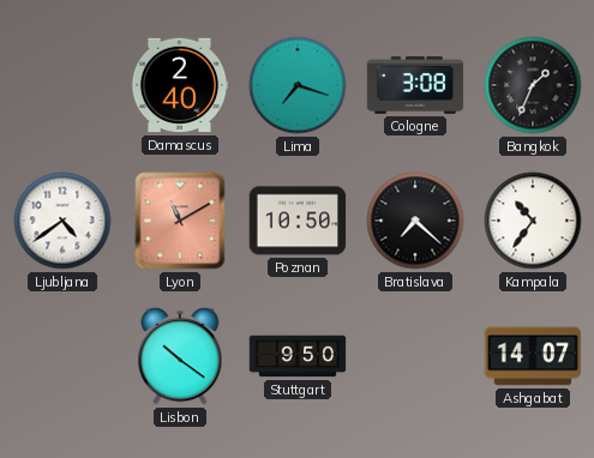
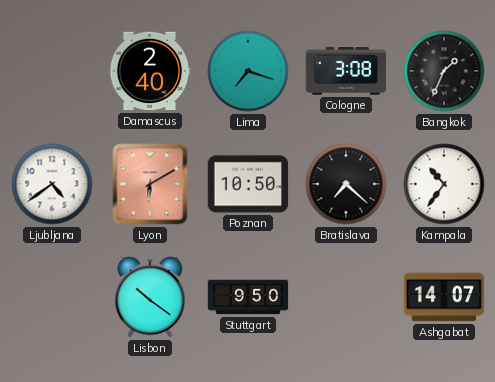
Lyon: 11:10 -> 6:10
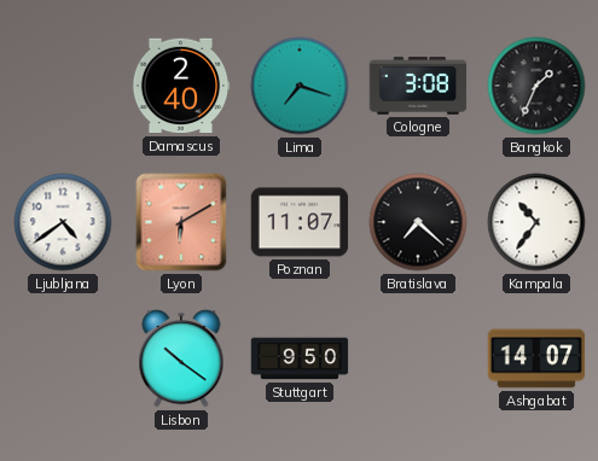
Poznan: 10:50 -> 11:07
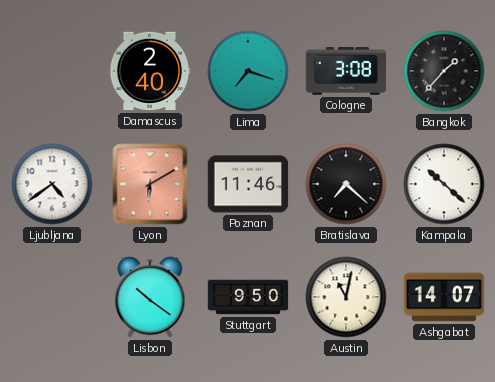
Bangkok: 1:34 -> 1:37
Poznan: 11:07 -> 11:46
Kampala: 10:36 -> 10:22
Austin: none -> 11:02
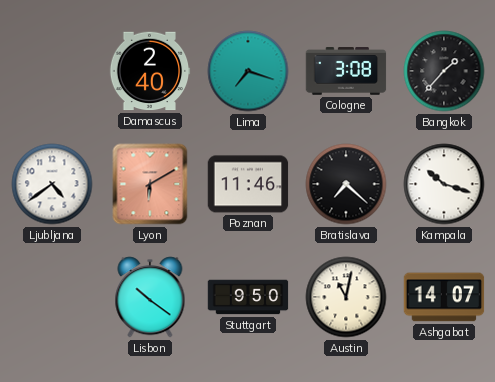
Kampala: 10:22 -> 10:18
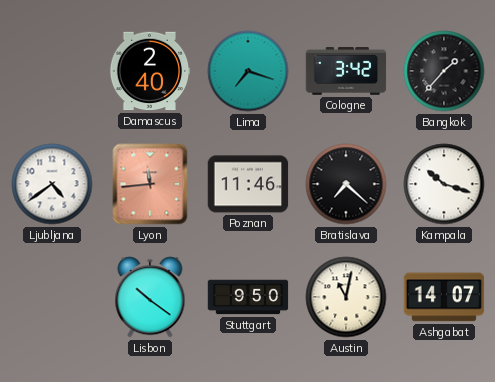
Cologne: 3:08 -> 3:42
Lyon: 6:10 -> 11:44
